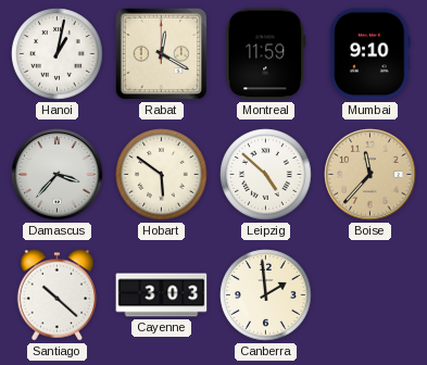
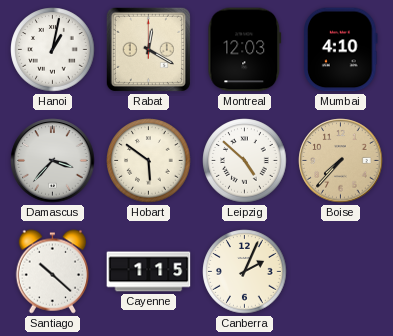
Montreal: 11:59 -> 12:03
Mumbai: 9:10 -> 4:10
Boise: 11:37 -> 7:37
Cayenne: 3:03 -> 1:15
Canberra: 1:59 -> 2:04
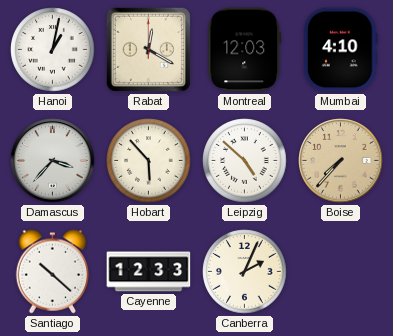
Hobart: 5:51 -> 5:53
Cayenne: 1:15 -> 12:33
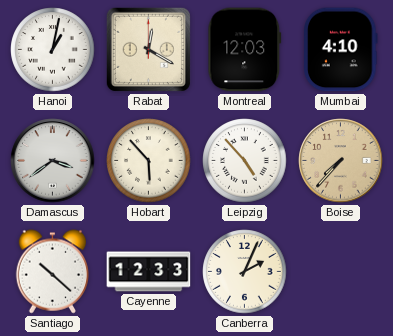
Damascus: 3:37 -> 3:39
Leipzig: 4:52 -> 4:53
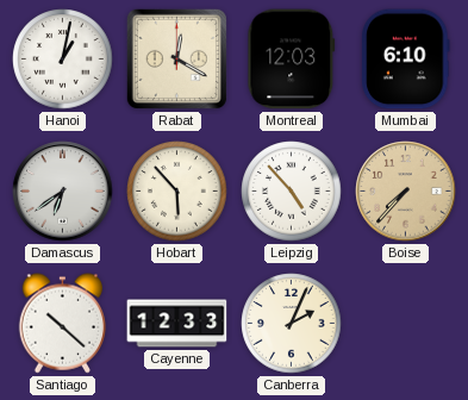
Mumbai: 4:10 -> 6:10
Damascus: 3:39 -> 6:39
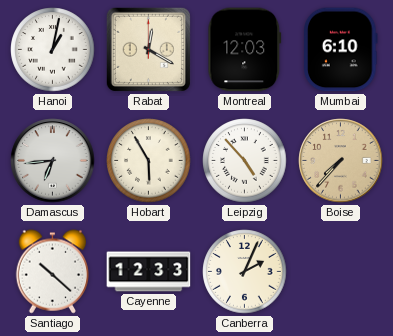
Damascus: 6:39 -> 6:44
Hobart: 5:53 -> 5:55
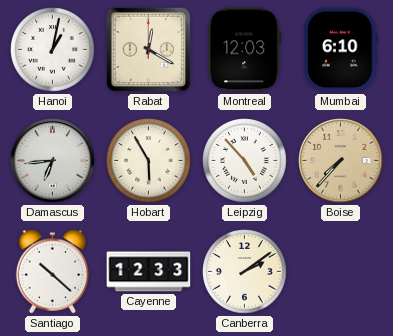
Canberra: 2:04 -> 2:09
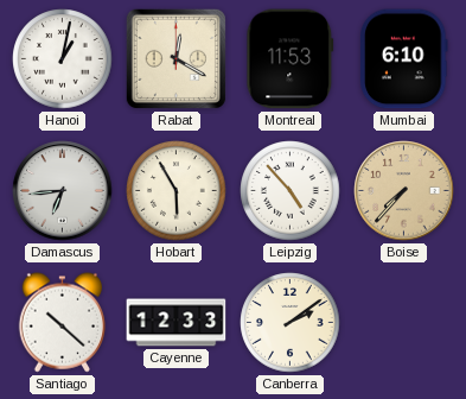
Montreal: 12:03 -> 11:53
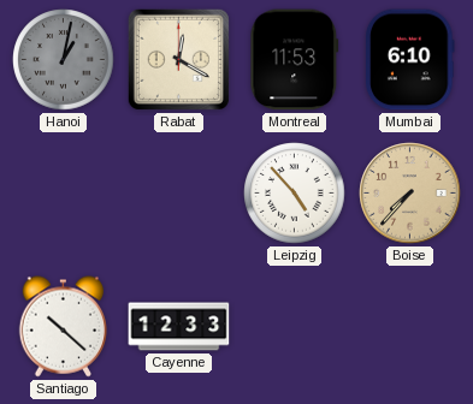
Hanoi dial: white -> grey
Damascus: 6:44 -> none
Hobart: 5:55 -> none
Canberra: 2:09 -> none
